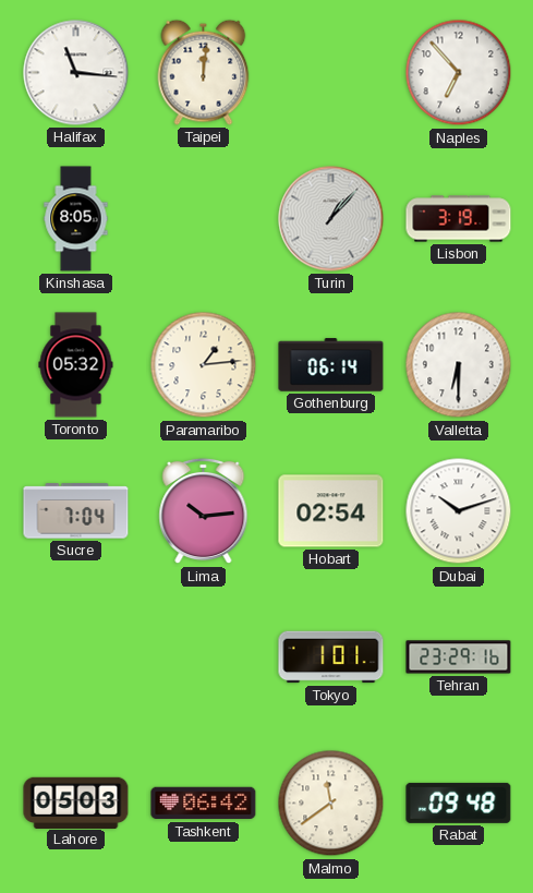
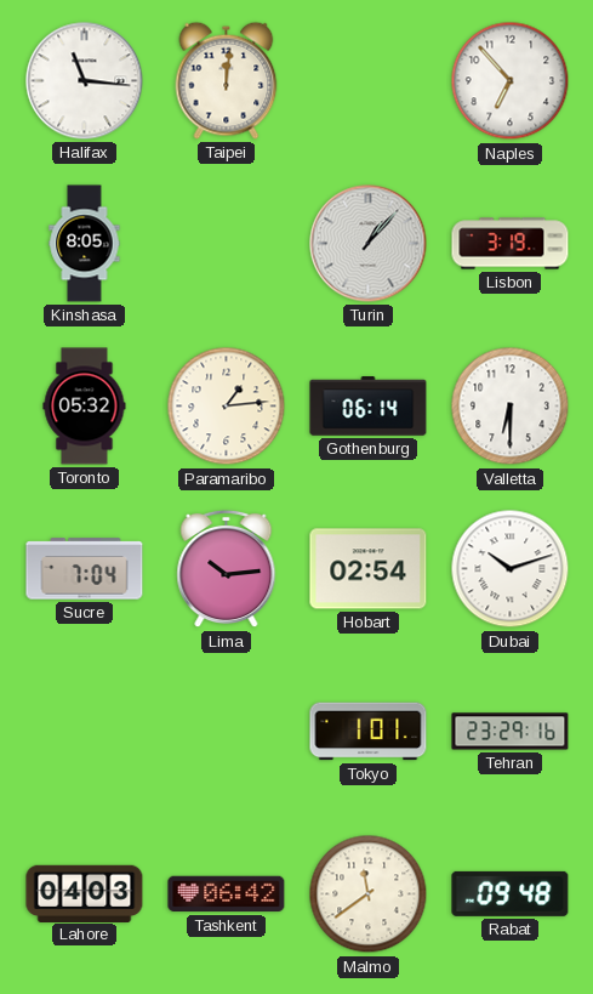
Lahore: 05:03 -> 04:03
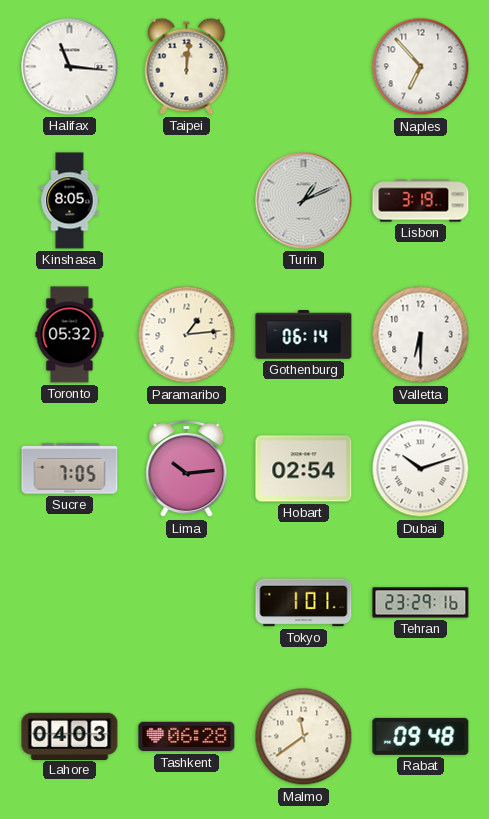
Turin: 1:07 -> 1:11
Sucre: 7:04 -> 7:05
Tashkent: 06:42 -> 06:28
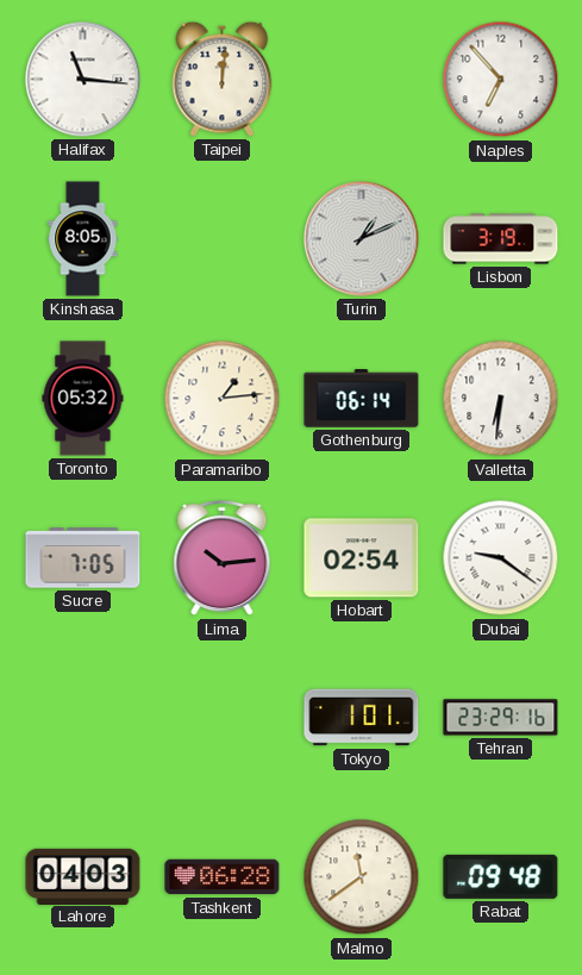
Valletta: 6:30 -> 6:31
Dubai: 10:12 -> 9:21
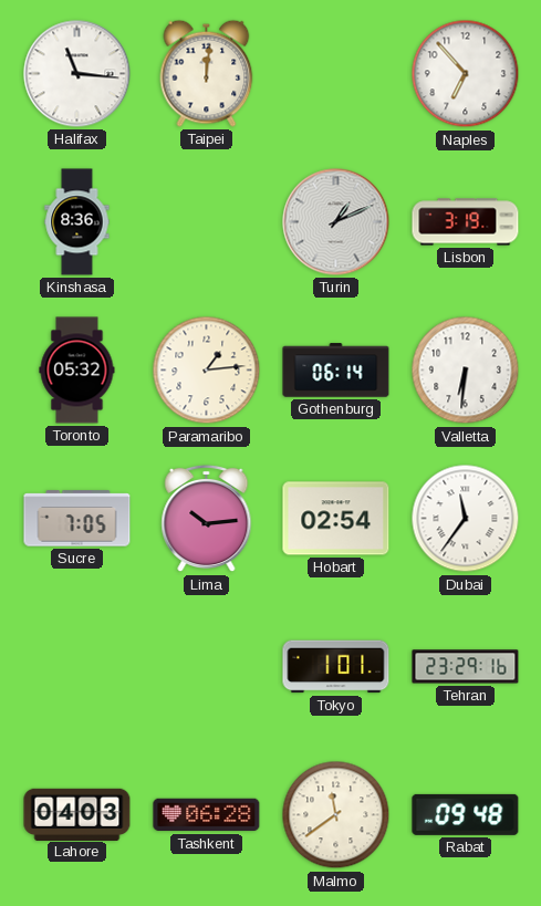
Kinshasa: 8:05 -> 8:36
Dubai: 9:21 -> 11:36
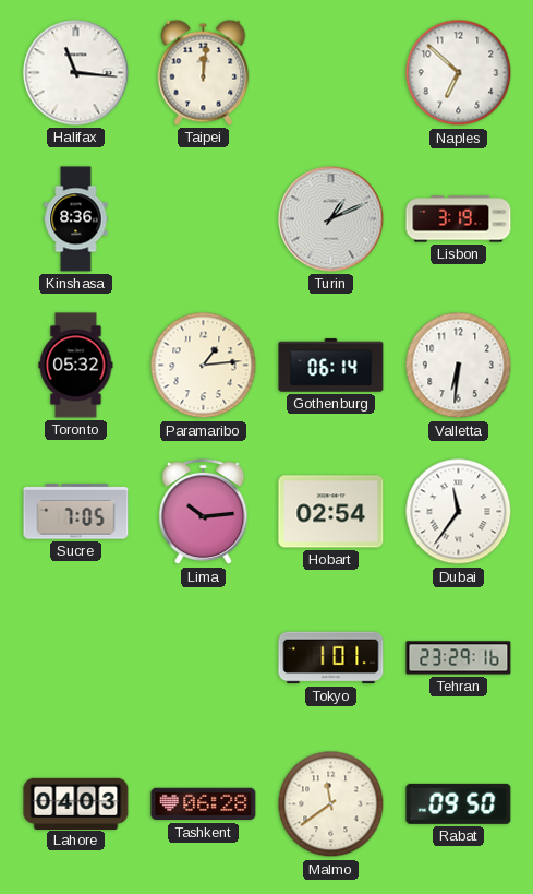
Naples: 6:53 -> 6:52
Rabat: 09:48 -> 09:50
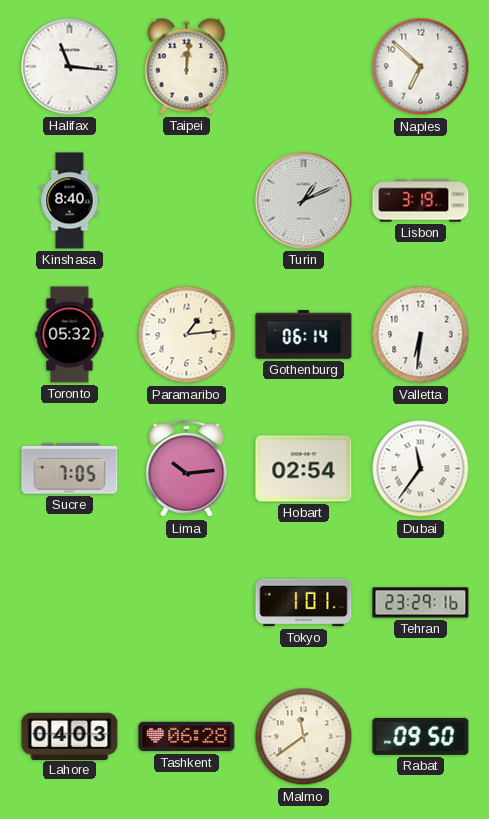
Kinshasa: 8:36 -> 8:40
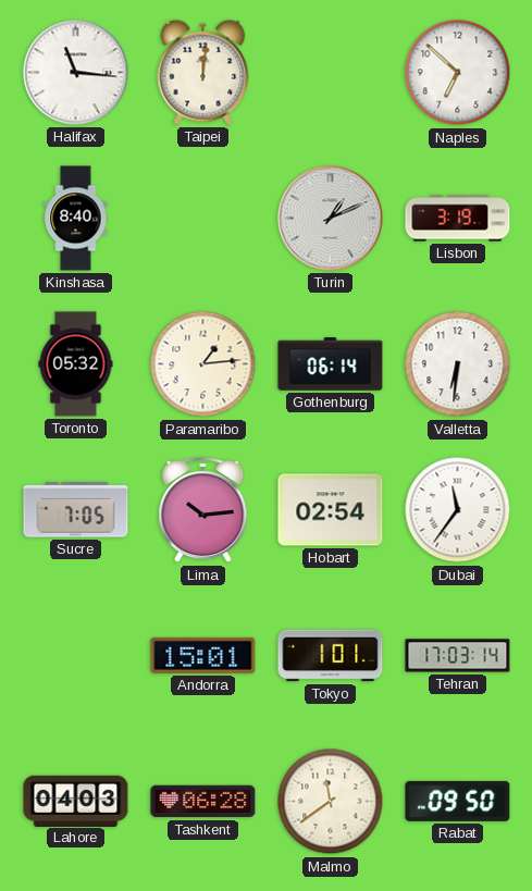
Andorra: none -> 15:01
Tehran: 23:29 -> 17:03
